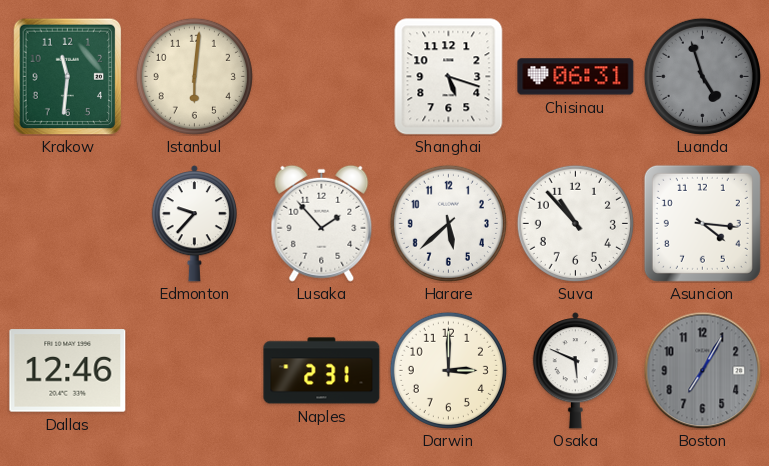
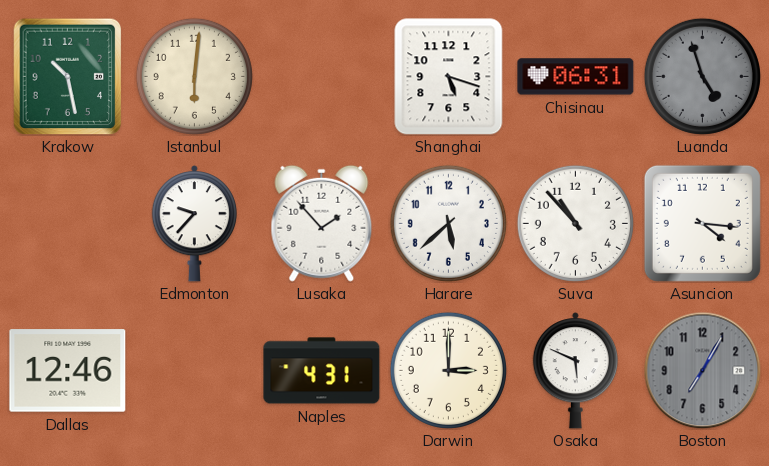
Krakow: 11:31 -> 10:28
Naples: 2:31 -> 4:31
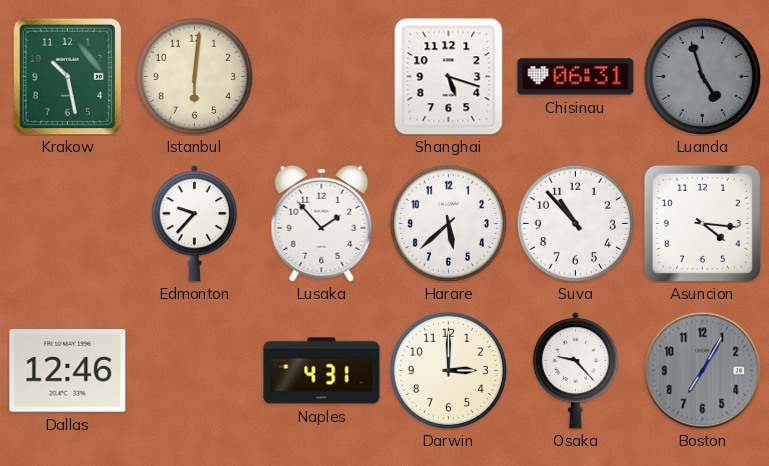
Osaka: 5:49 -> 9:23
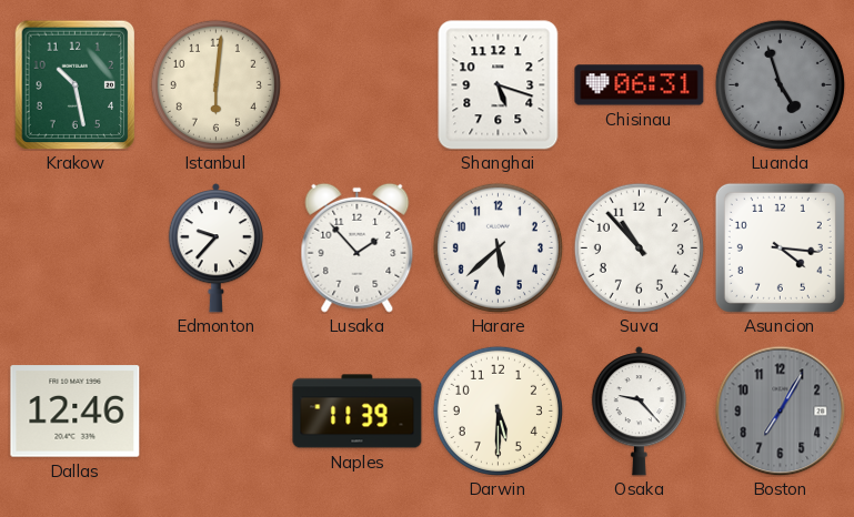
Naples: 4:31 -> 11:39
Darwin: 3:00 -> 5:30
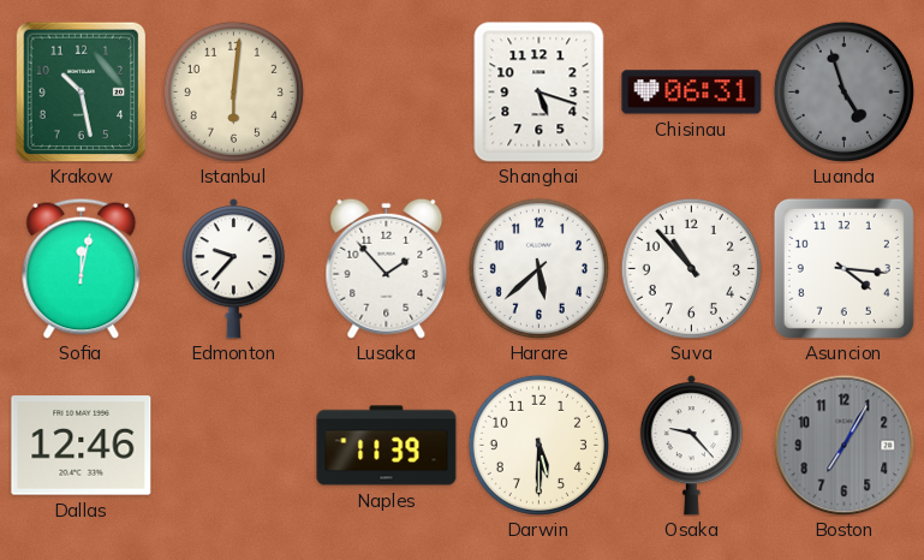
Sofia: none -> 12:02
